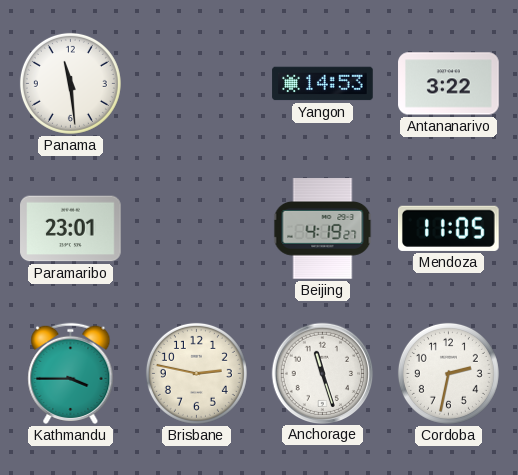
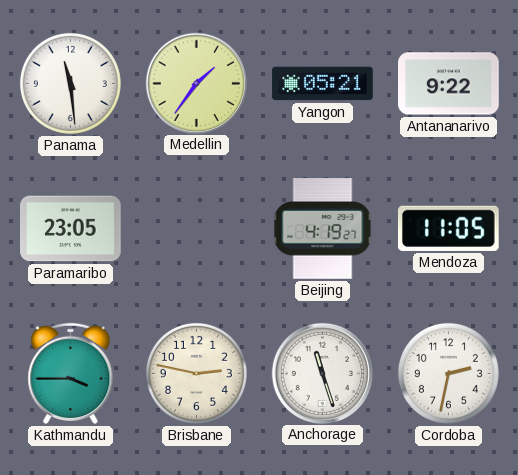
Medellin: none -> 1:36
Yangon: 14:53 -> 05:21
Antananarivo: 3:22 -> 9:22
Paramaribo: 23:01 -> 23:05
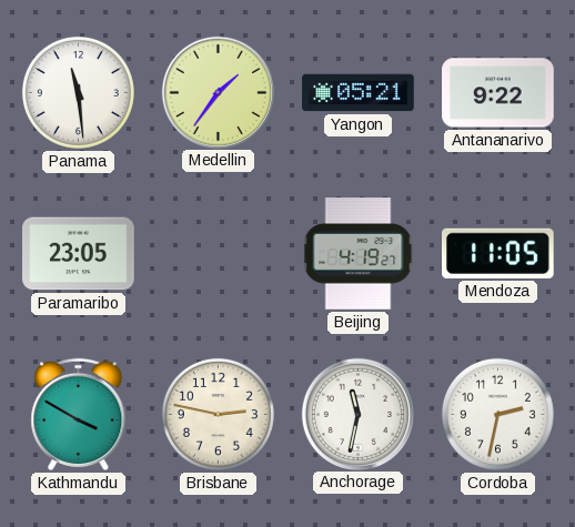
Kathmandu: 3:45 -> 3:50
Anchorage: 11:27 -> 11:32
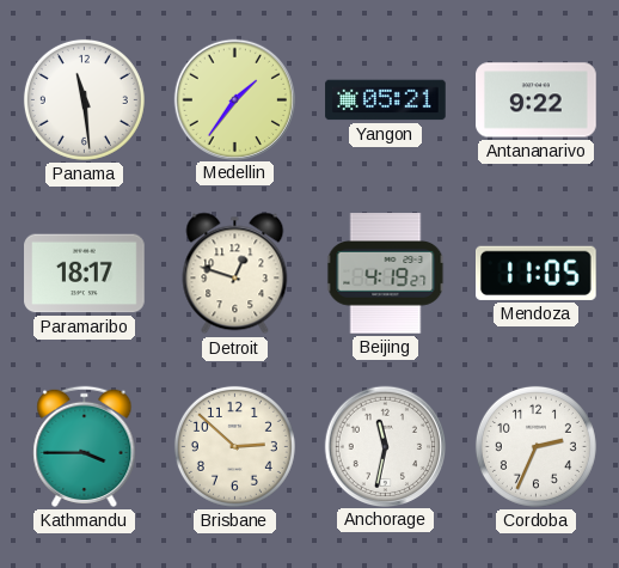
Paramaribo: 23:05 -> 18:17
Detroit: none -> 12:48
Kathmandu: 3:50 -> 3:45
Brisbane: 2:47 -> 2:52
Cordoba: 2:32 -> 2:34
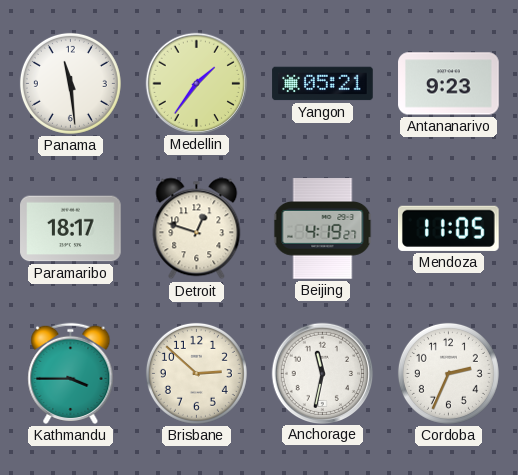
Antananarivo: 9:22 -> 9:23
